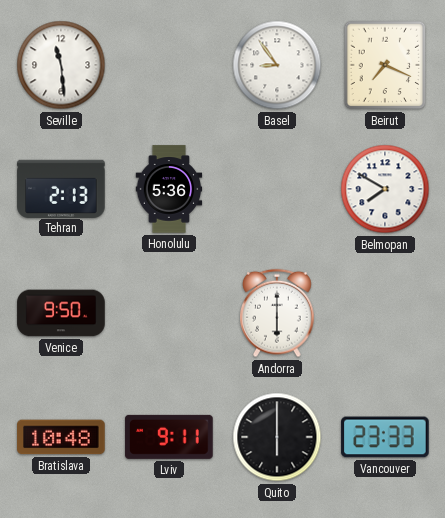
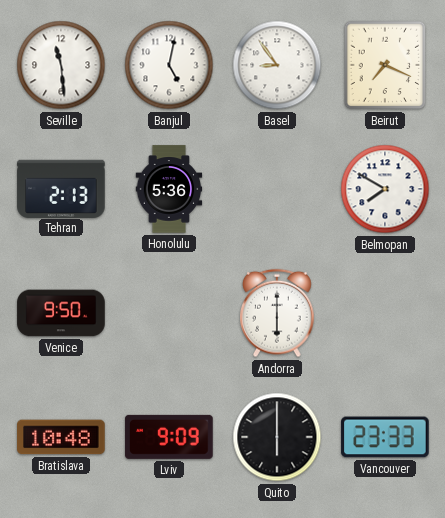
Banjul: none -> 5:02
Lviv: 9:11 -> 9:09
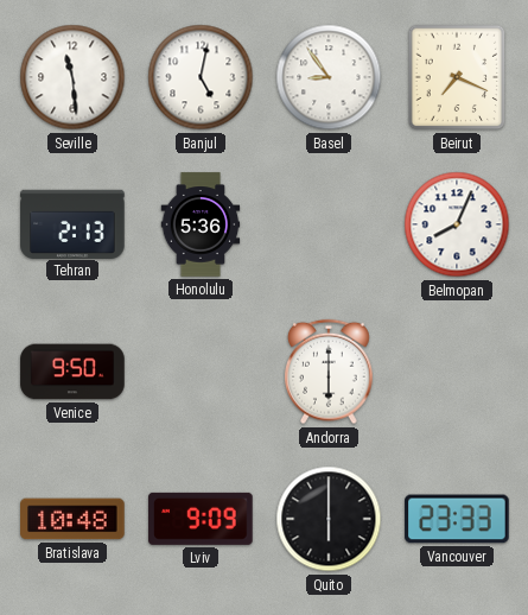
Belmopan: 7:50 -> 8:04
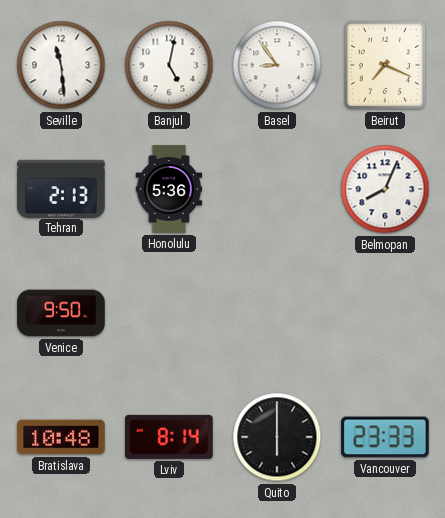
Andorra: 6:00 -> none
Lviv: 9:09 -> 8:14
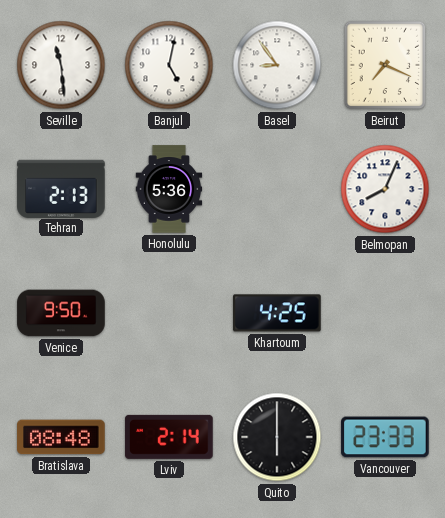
Khartoum: none -> 4:25
Bratislava: 10:48 -> 08:48
Lviv: 8:14 -> 2:14
